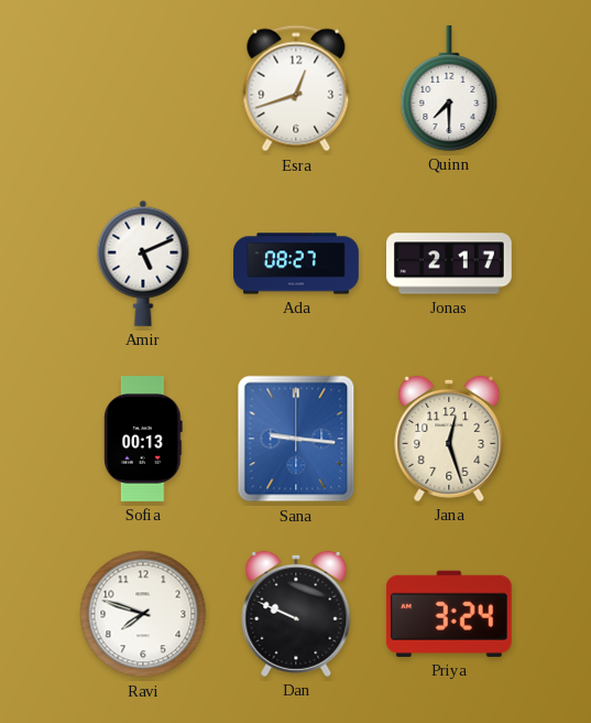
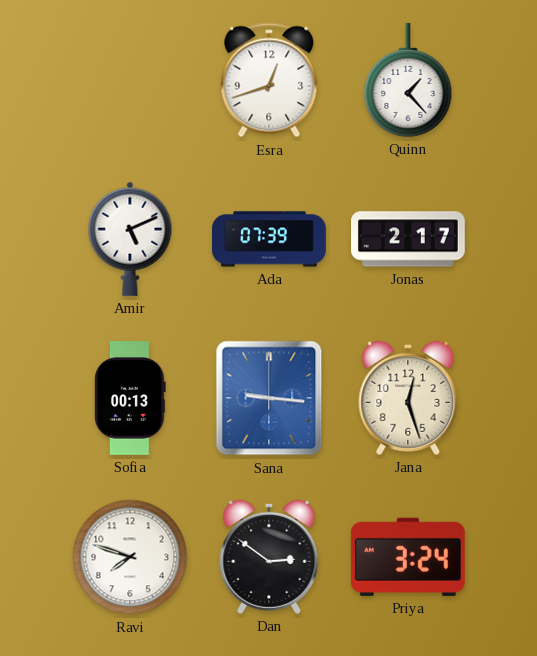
Quinn: 7:30 -> 1:23
Ada: 08:27 -> 07:39
Dan: 9:49 -> 2:51
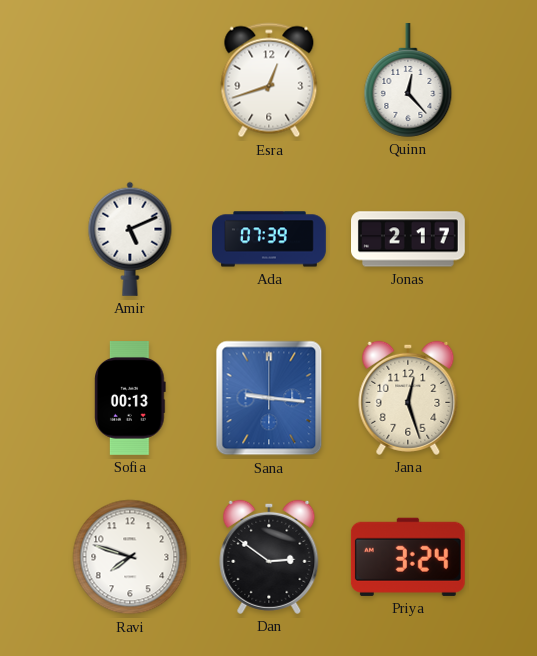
Quinn: 1:23 -> 12:23
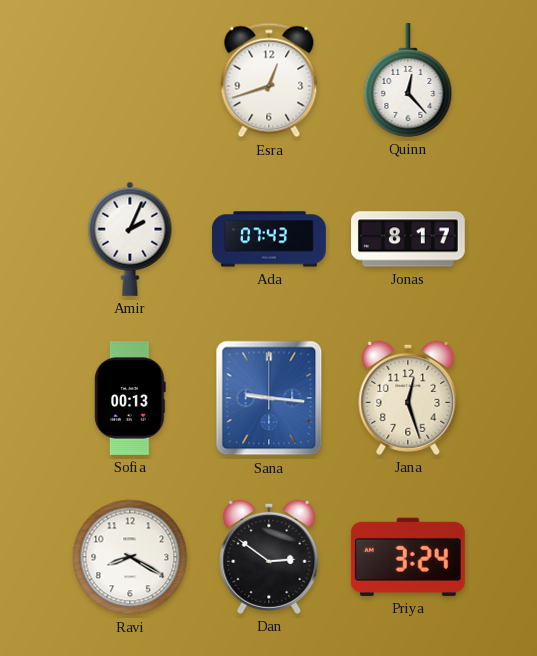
Amir: 5:11 -> 2:04
Ada: 07:39 -> 07:43
Jonas: 2:17 -> 8:17
Ravi: 7:48 -> 8:20
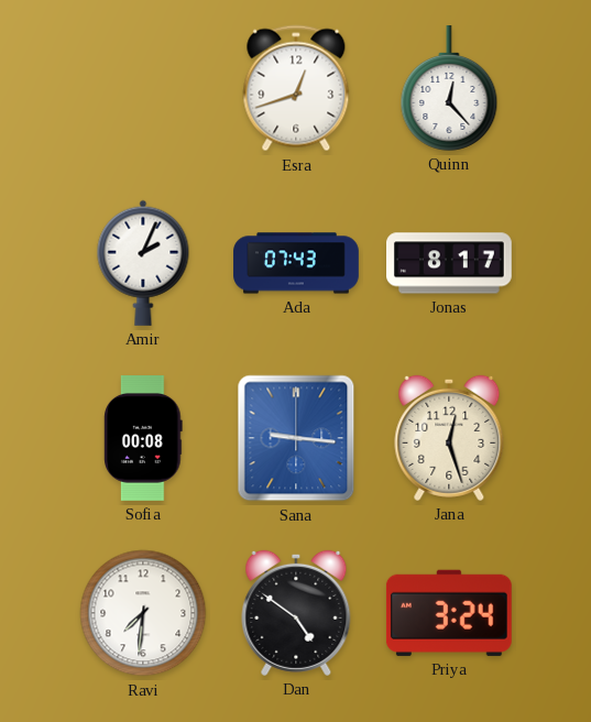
Sofia: 00:13 -> 00:08
Ravi: 8:20 -> 7:31
Dan: 2:51 -> 4:51
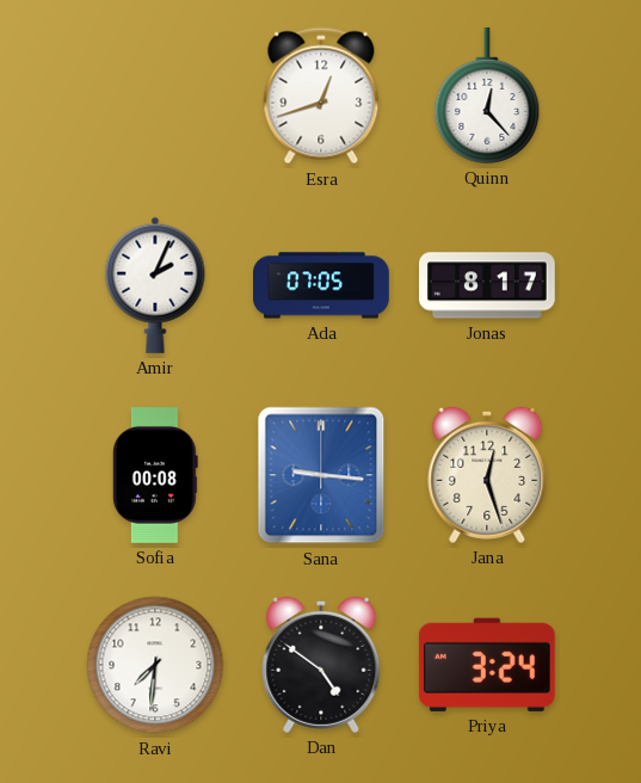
Ada: 07:43 -> 07:05
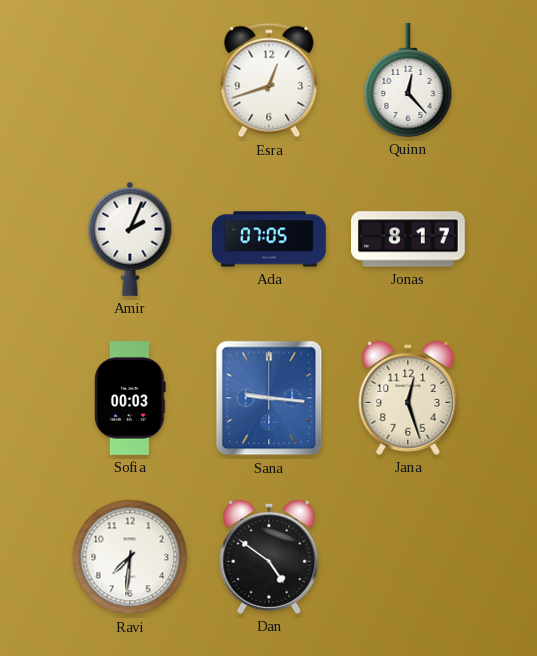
Sofia: 00:08 -> 00:03
Priya: 3:24 -> none
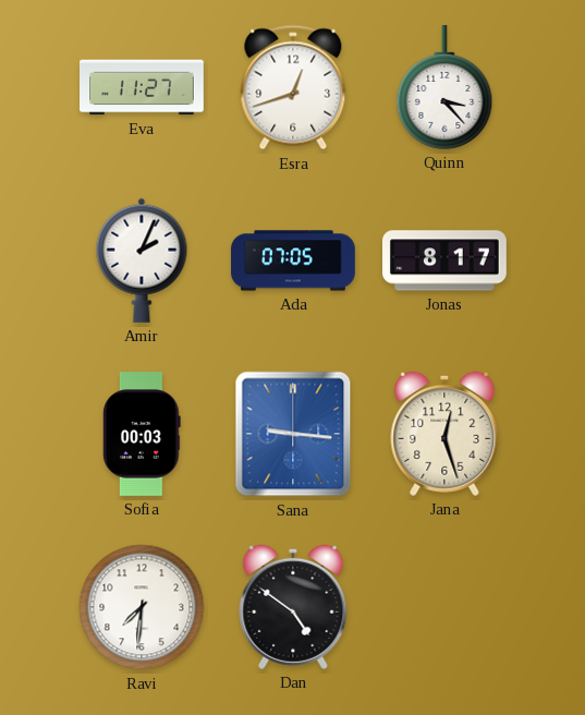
Eva: none -> 11:27
Quinn: 12:23 -> 3:23
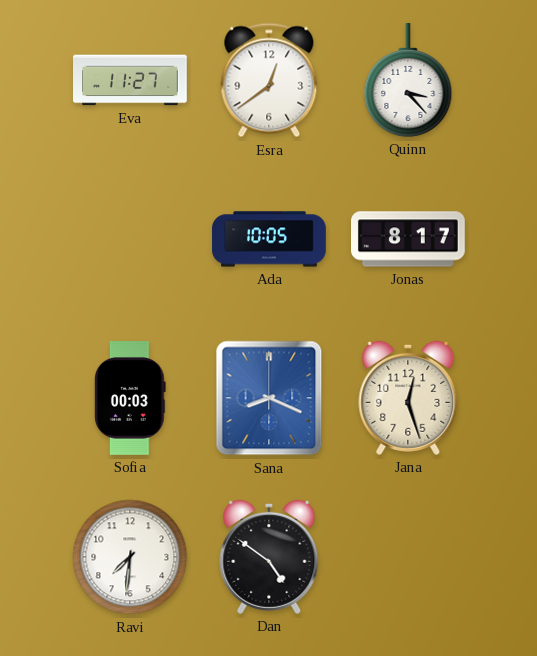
Esra: 12:42 -> 12:39
Amir: 2:04 -> none
Ada: 07:05 -> 10:05
Sana: 9:16 -> 8:19
